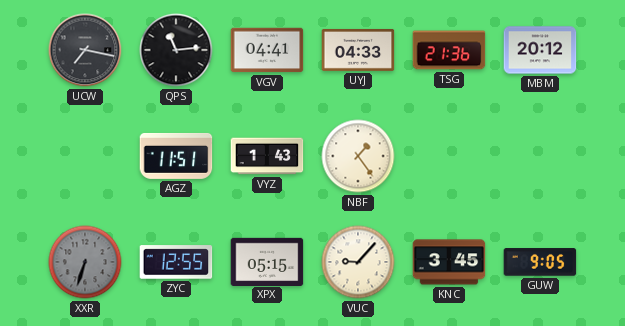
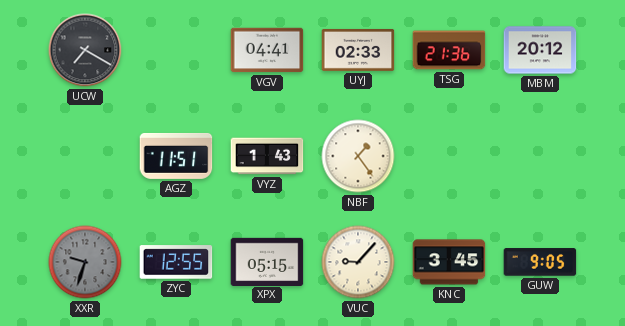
UCW: 7:17 -> 7:20
QPS: 11:14 -> none
UYJ: 04:33 -> 02:33
XXR: 6:33 -> 9:33
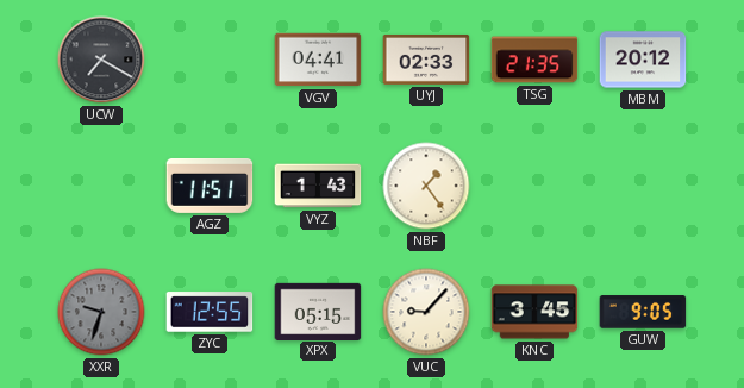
TSG: 21:36 -> 21:35
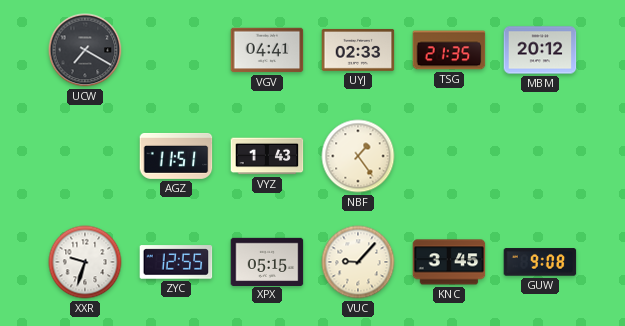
XXR dial: grey -> white
GUW: 9:05 -> 9:08
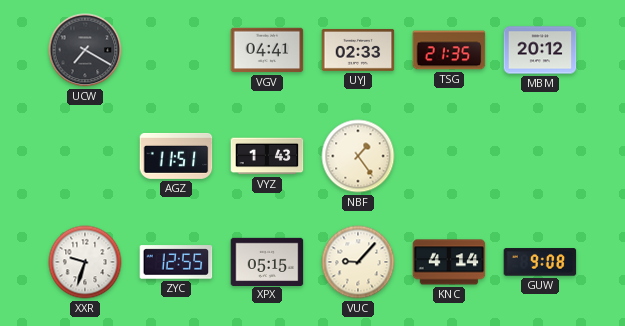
KNC: 3:45 -> 4:14
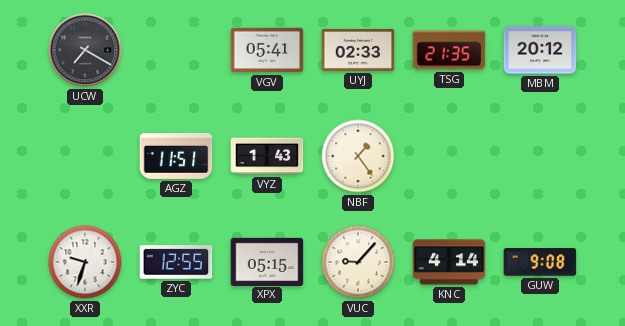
VGV: 04:41 -> 05:41
